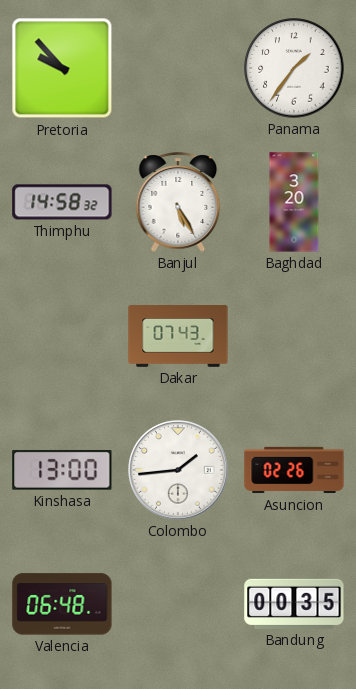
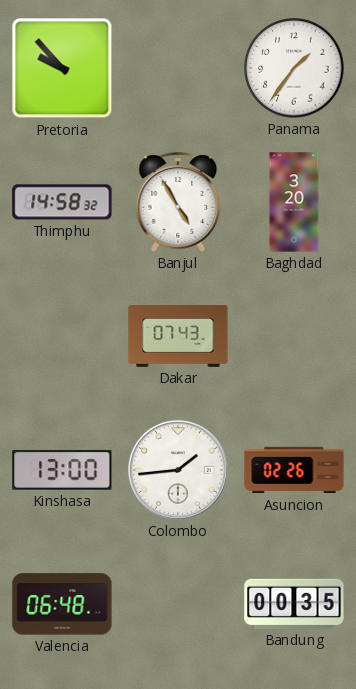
Banjul: 5:25 -> 4:55
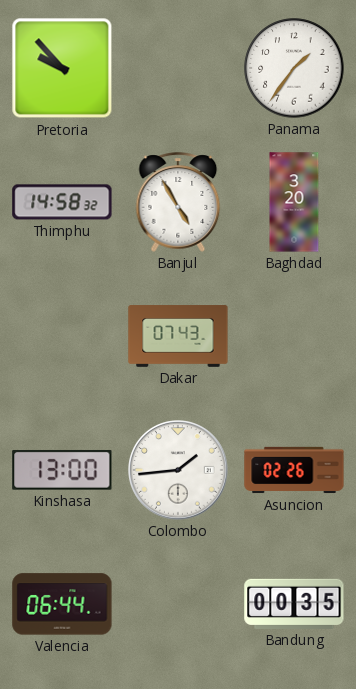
Valencia: 06:48 -> 06:44
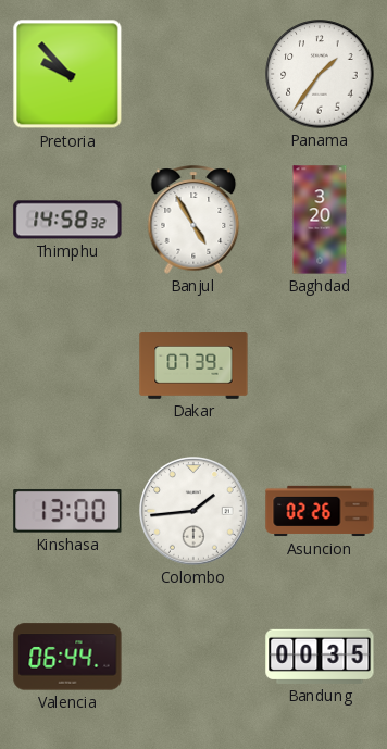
Dakar: 07:43 -> 07:39
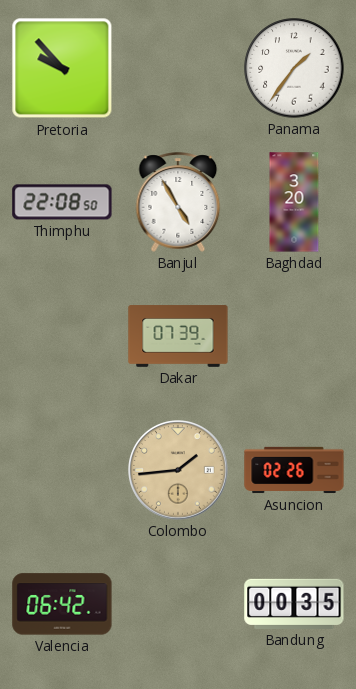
Thimphu: 14:58 -> 22:08
Kinshasa: 13:00 -> none
Colombo dial: white -> champagne
Valencia: 06:44 -> 06:42
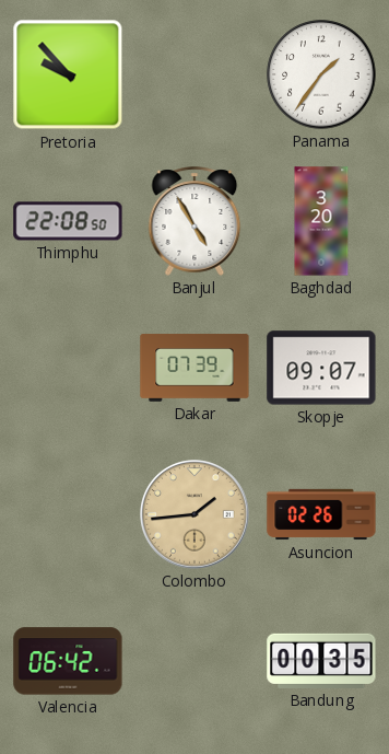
Skopje: none -> 09:07
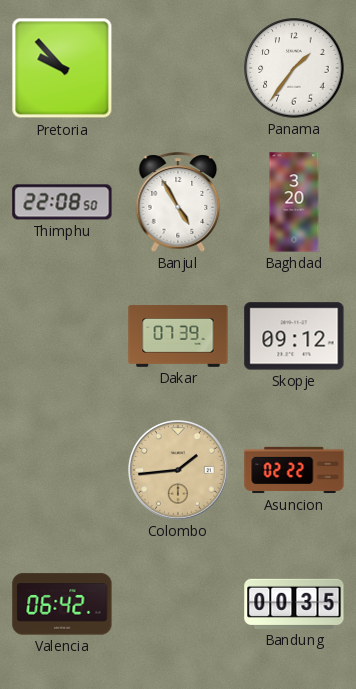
Skopje: 09:07 -> 09:12
Asuncion: 02:26 -> 02:22
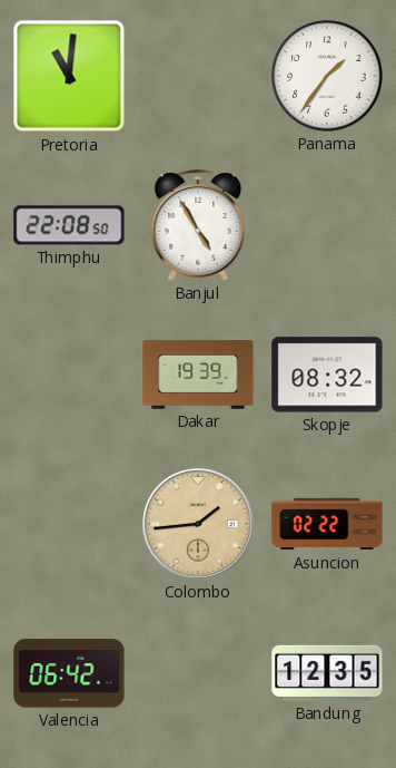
Pretoria: 9:53 -> 11:01
Baghdad: 3:20 -> none
Dakar: 07:39 -> 19:39
Skopje: 09:12 -> 08:32
Bandung: 00:35 -> 12:35
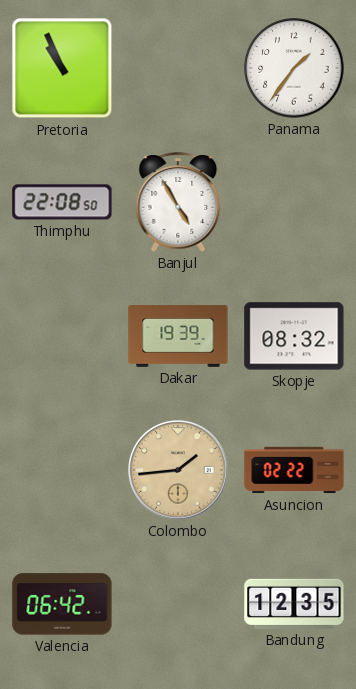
Pretoria: 11:01 -> 10:56
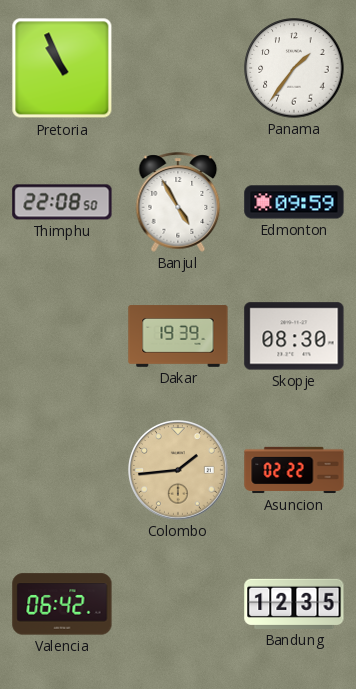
Edmonton: none -> 09:59
Skopje: 08:32 -> 08:30
